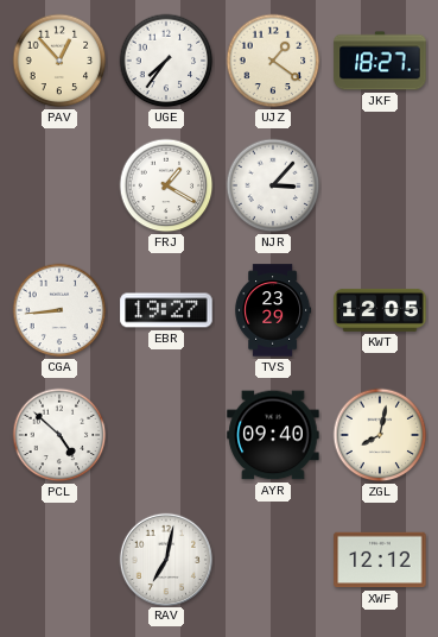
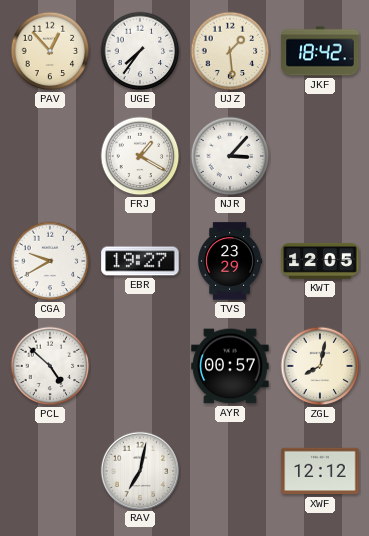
UJZ: 1:21 -> 1:29
JKF: 18:27 -> 18:42
CGA: 8:44 -> 9:40
AYR: 09:40 -> 00:57
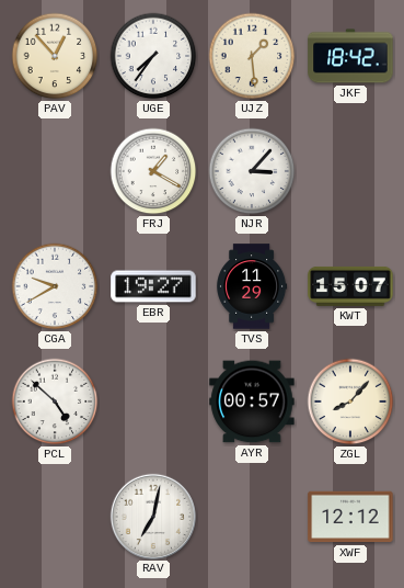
TVS: 23:29 -> 11:29
KWT: 12:05 -> 15:07
ZGL: 8:02 -> 8:07
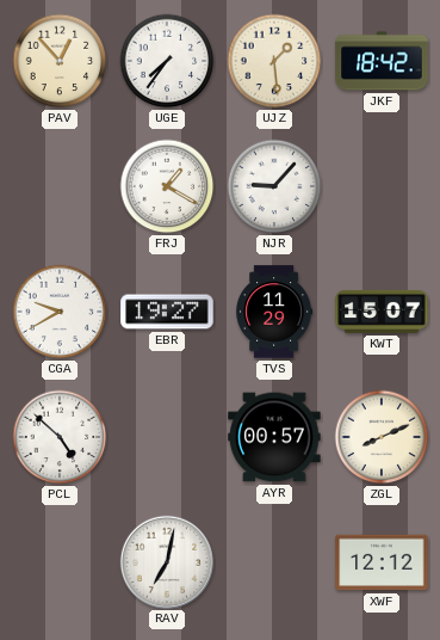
NJR: 3:07 -> 9:07
ZGL: 8:07 -> 8:11
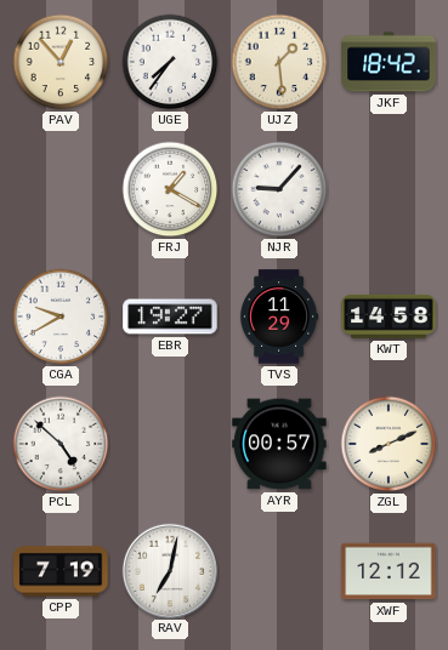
KWT: 15:07 -> 14:58
CPP: none -> 7:19
